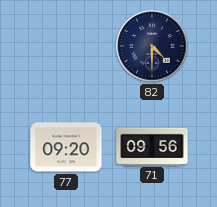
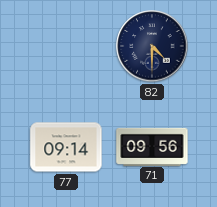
77: 09:20 -> 09:14
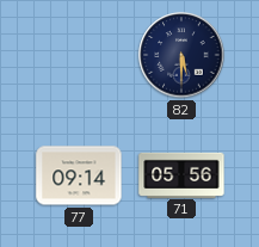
82: 4:30 -> 5:30
71: 09:56 -> 05:56
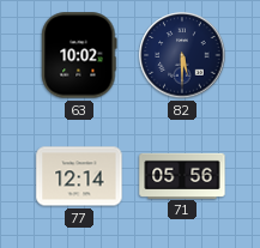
63: none -> 10:02
77: 09:14 -> 12:14
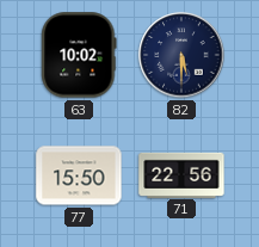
77: 12:14 -> 15:50
71: 05:56 -> 22:56
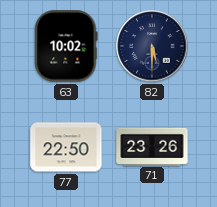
77: 15:50 -> 22:50
71: 22:56 -> 23:26
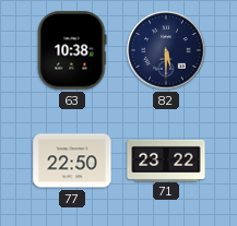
63: 10:02 -> 10:38
71: 23:26 -> 23:22
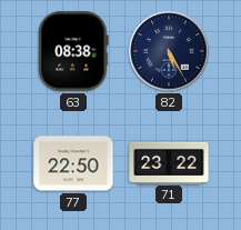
63: 10:38 -> 08:38
82: 5:30 -> 5:25
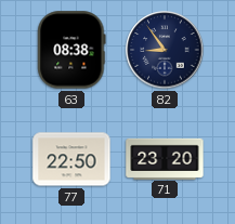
82: 5:25 -> 8:54
71: 23:22 -> 23:20
